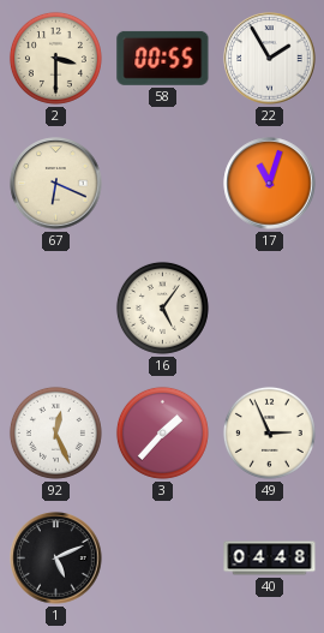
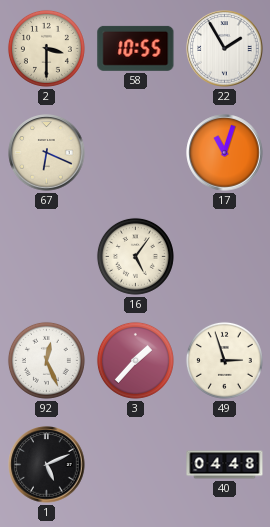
58: 00:55 -> 10:55
49: 2:56 -> 2:57
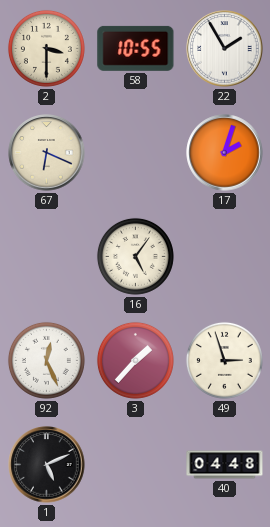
17: 11:03 -> 2:03
